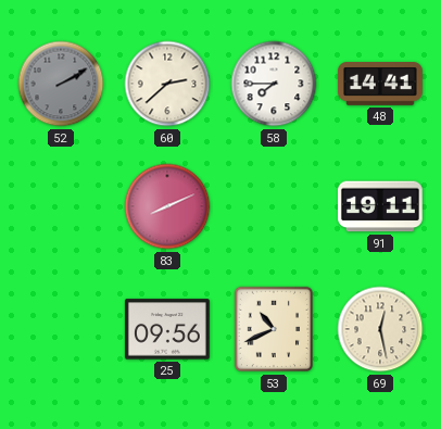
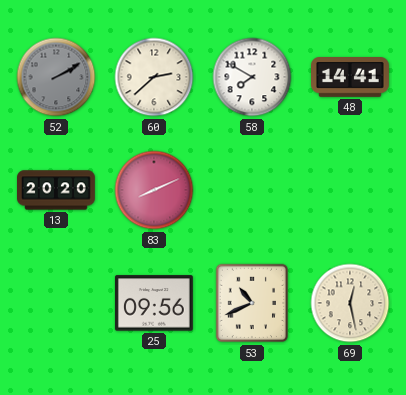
58: 7:45 -> 7:50
13: none -> 20:20
91: 19:11 -> none
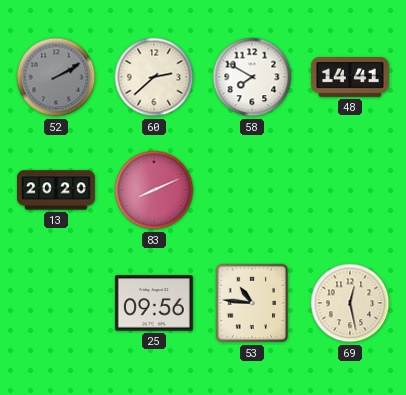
53: 10:41 -> 10:46
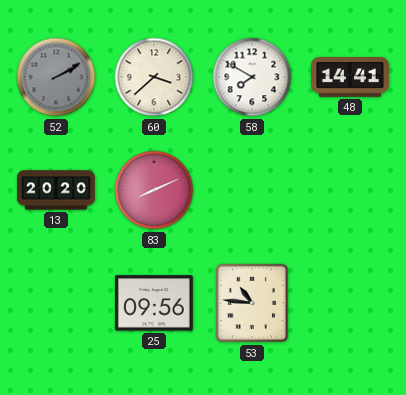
60: 2:38 -> 3:38
69: 12:28 -> none
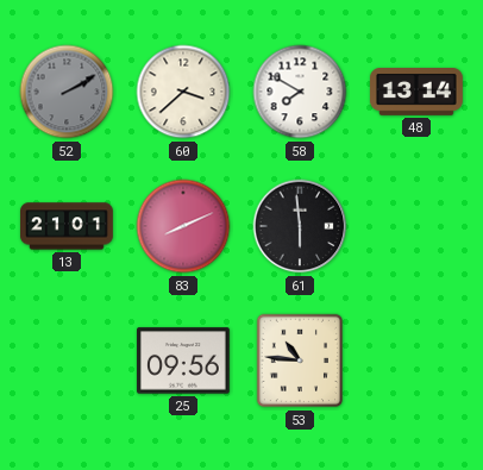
48: 14:41 -> 13:14
13: 20:20 -> 21:01
61: none -> 5:59
